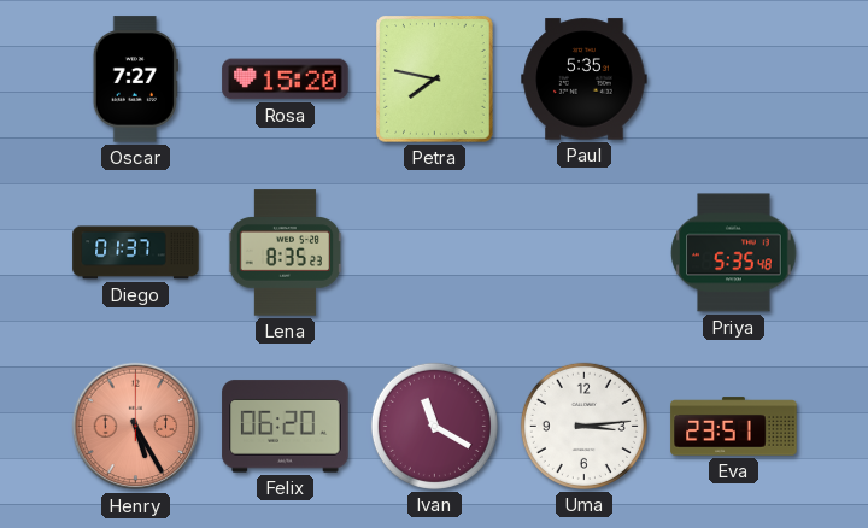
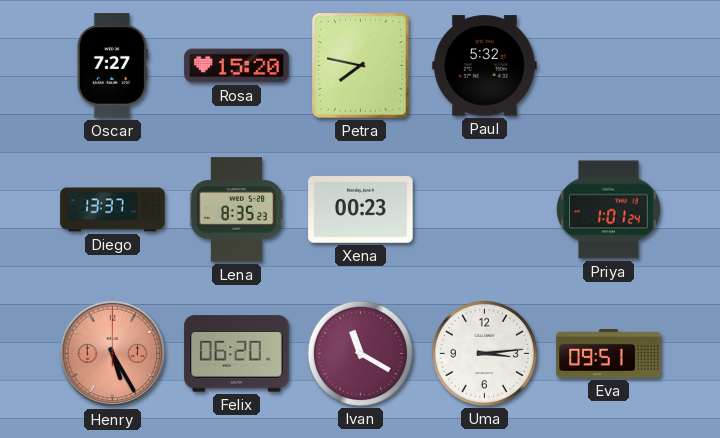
Paul: 5:35 -> 5:32
Diego: 01:37 -> 13:37
Xena: none -> 00:23
Priya: 5:35 -> 1:01
Eva: 23:51 -> 09:51
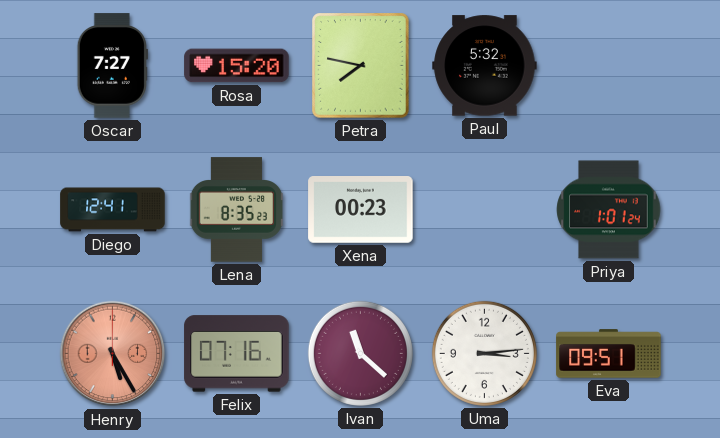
Diego: 13:37 -> 12:41
Felix: 06:20 -> 07:16
Ivan: 11:20 -> 11:22
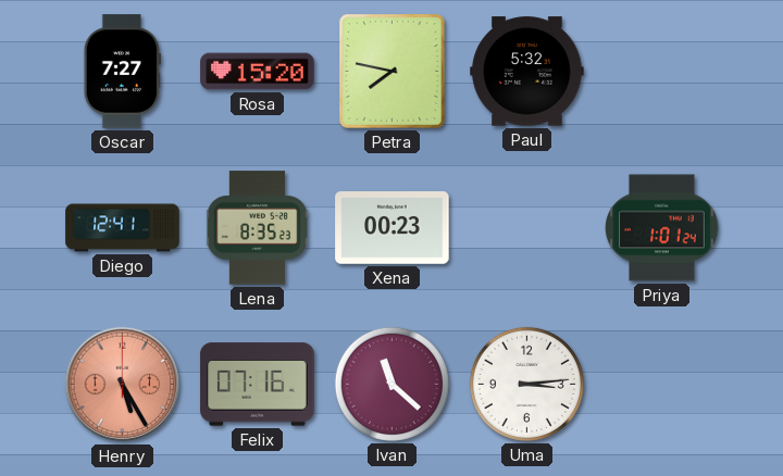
Eva: 09:51 -> none
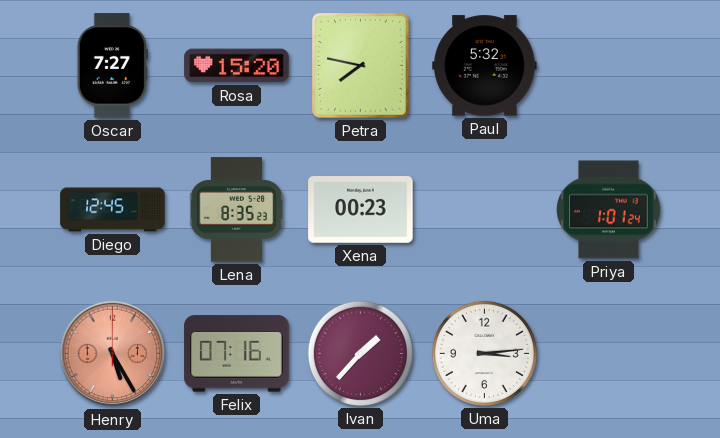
Diego: 12:41 -> 12:45
Ivan: 11:22 -> 1:37
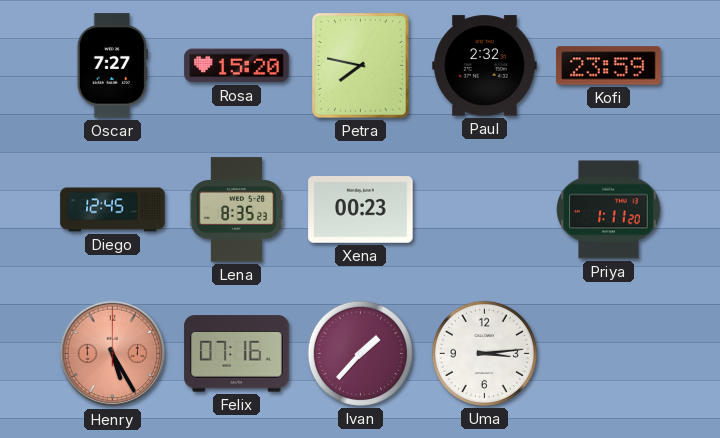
Paul: 5:32 -> 2:32
Kofi: none -> 23:59
Priya: 1:01 -> 1:11
